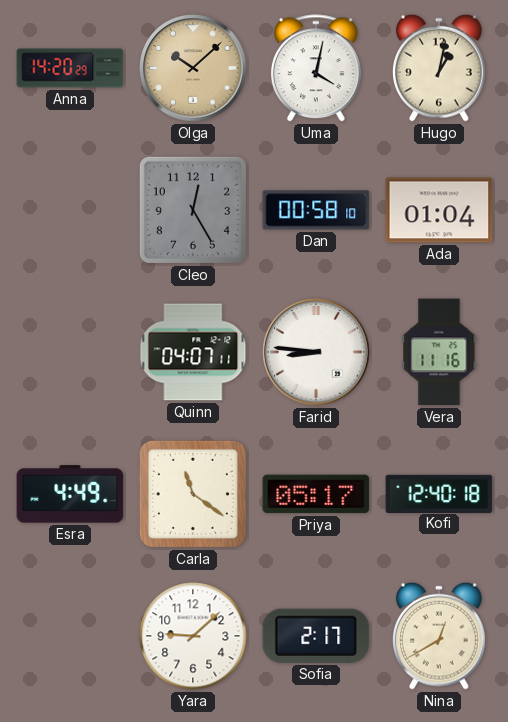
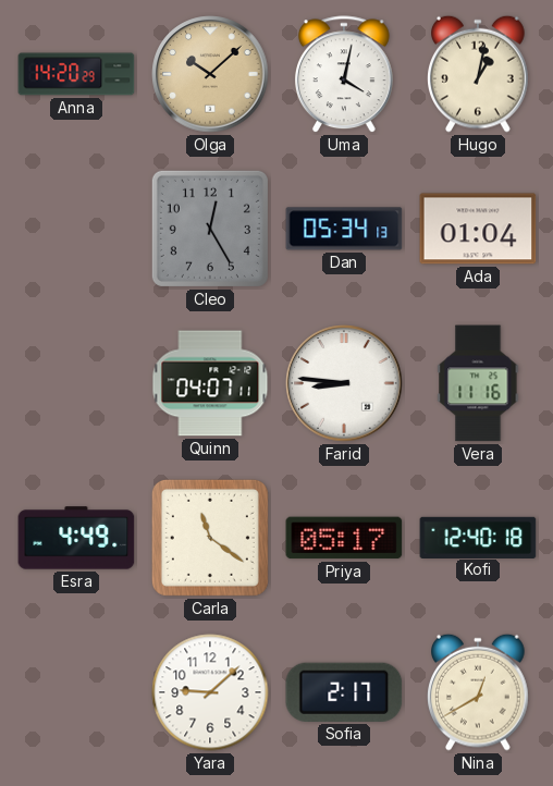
Dan: 00:58 -> 05:34
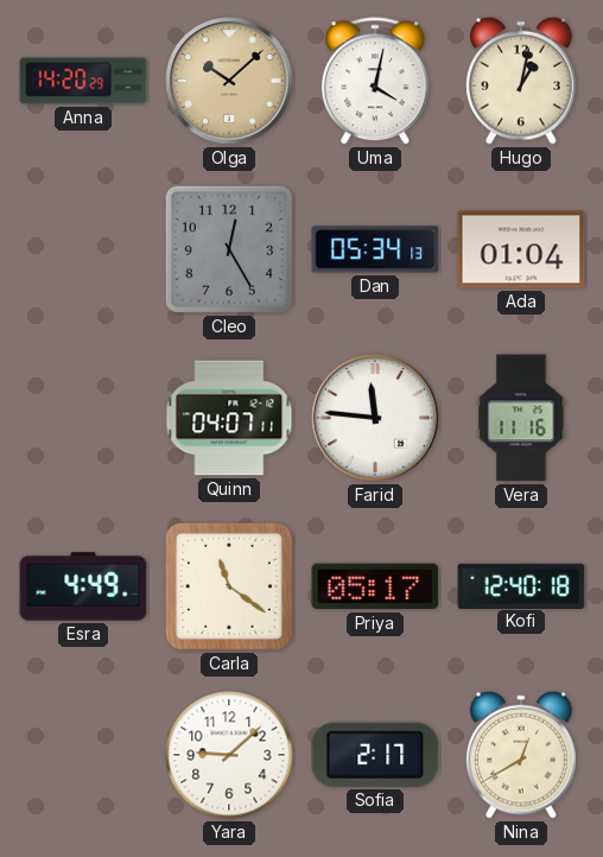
Farid: 8:46 -> 11:46
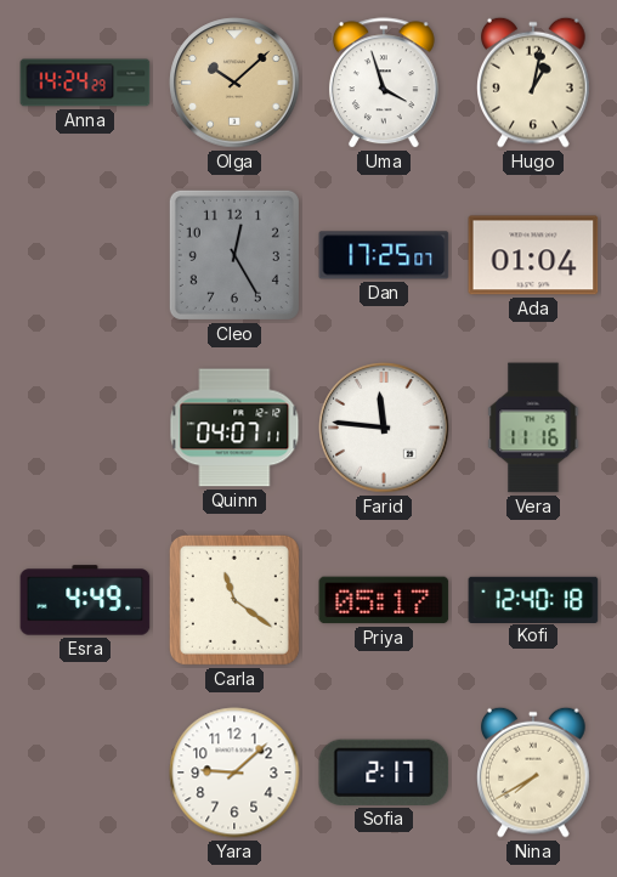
Anna: 14:20 -> 14:24
Uma: 4:02 -> 3:57
Dan: 05:34 -> 17:25
Nina: 12:40 -> 7:40
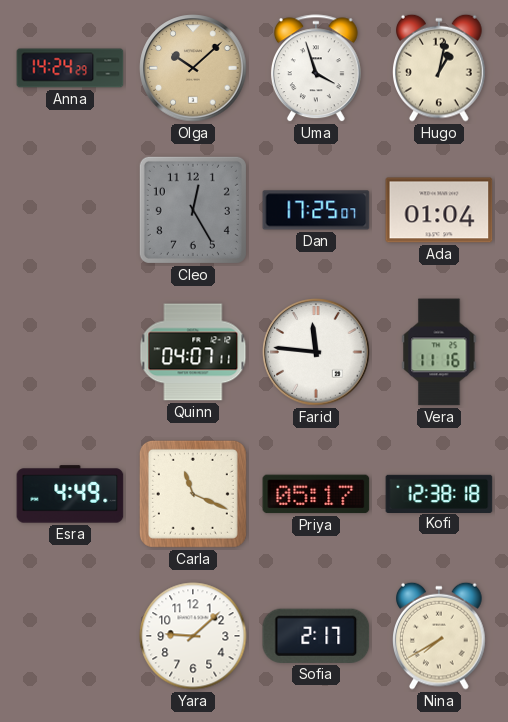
Carla: 11:21 -> 11:19
Kofi: 12:40 -> 12:38
